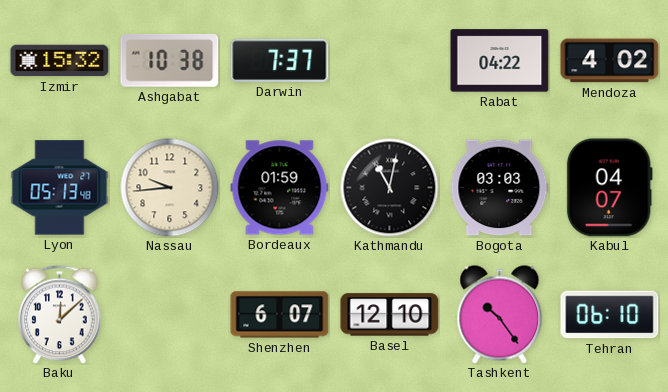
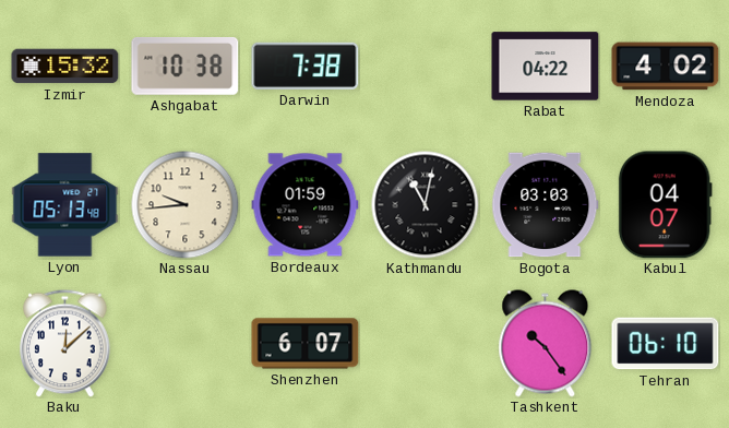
Darwin: 7:37 -> 7:38
Basel: 12:10 -> none
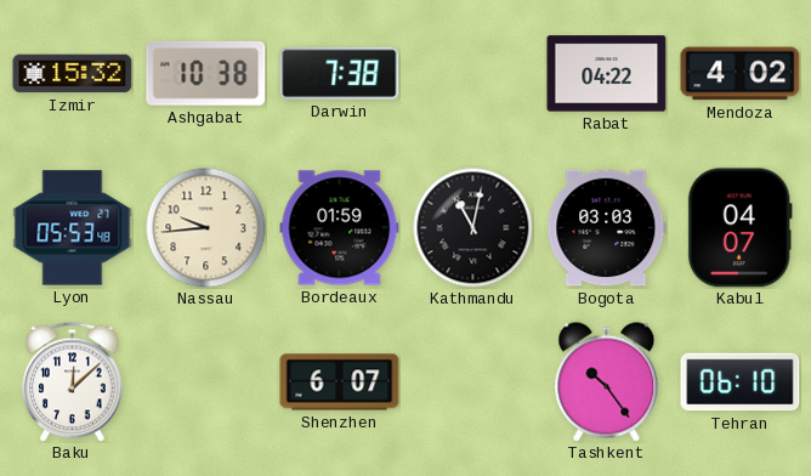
Lyon: 05:13 -> 05:53
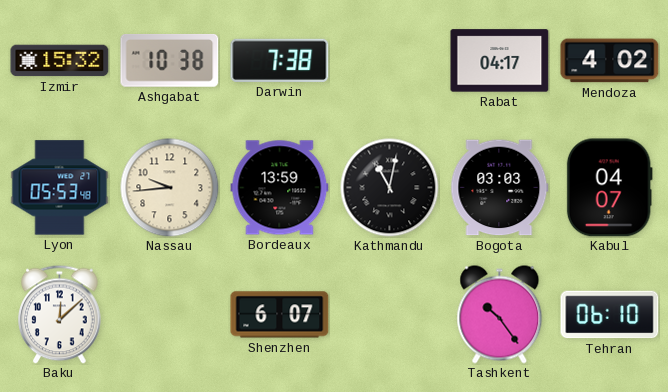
Rabat: 04:22 -> 04:17
Bordeaux: 01:59 -> 13:59
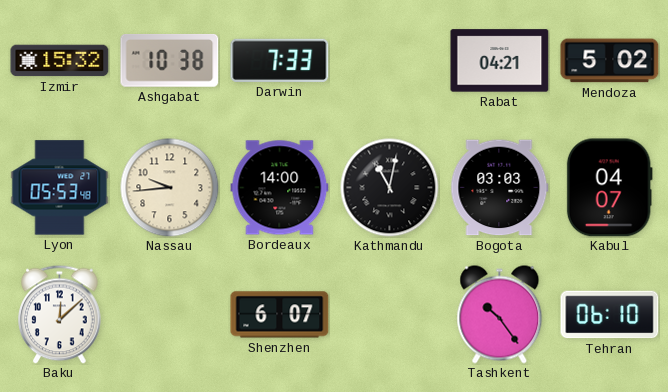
Darwin: 7:38 -> 7:33
Rabat: 04:17 -> 04:21
Mendoza: 4:02 -> 5:02
Bordeaux: 13:59 -> 14:00
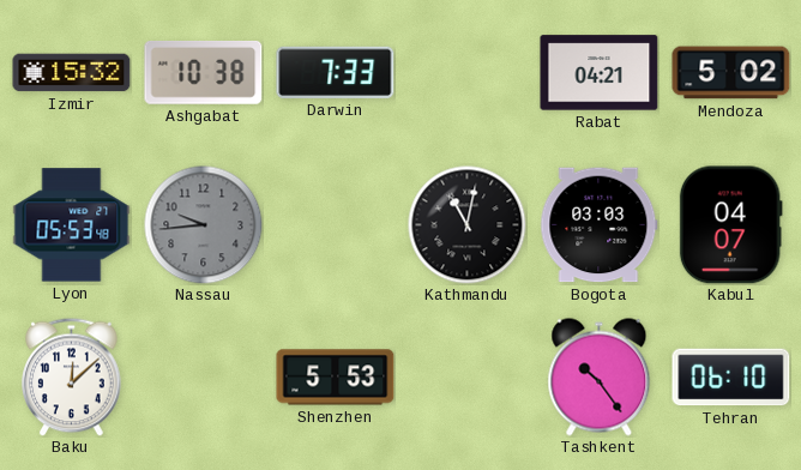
Nassau dial: cream -> grey
Bordeaux: 14:00 -> none
Shenzhen: 6:07 -> 5:53
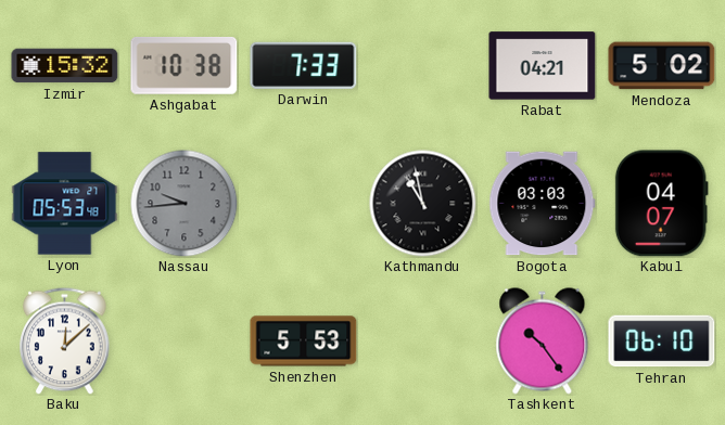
Kathmandu: 11:02 -> 10:58
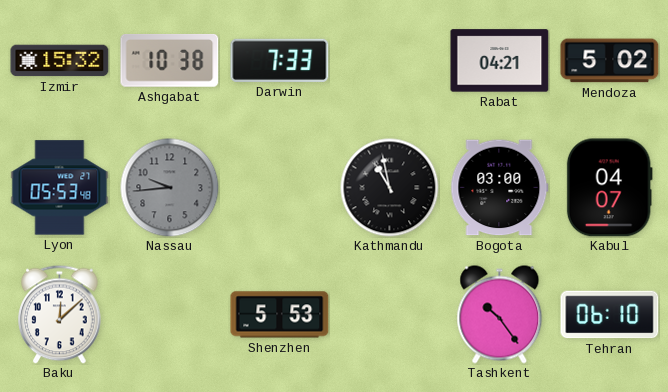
Bogota: 03:03 -> 03:00
